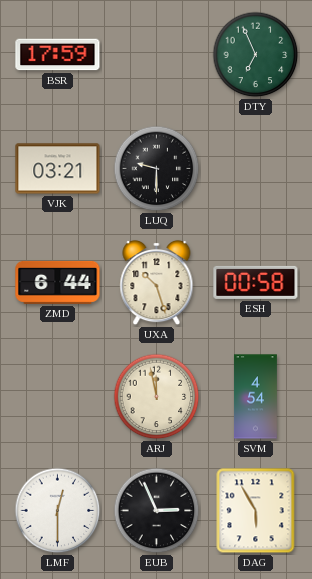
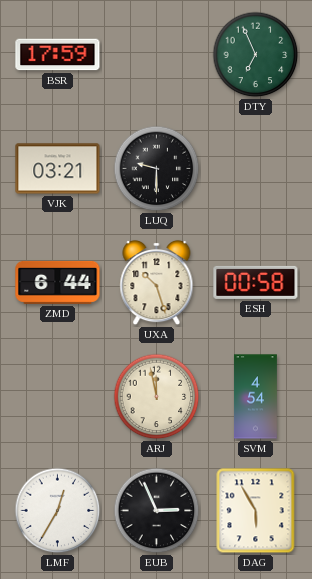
LMF: 12:30 -> 12:35
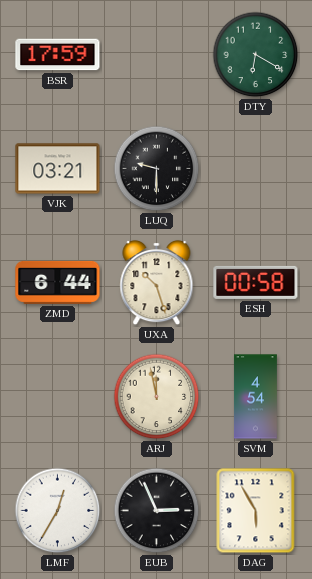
DTY: 6:56 -> 6:20
